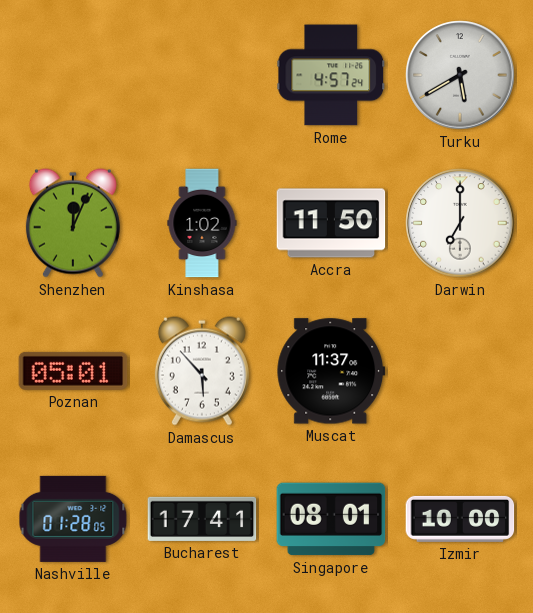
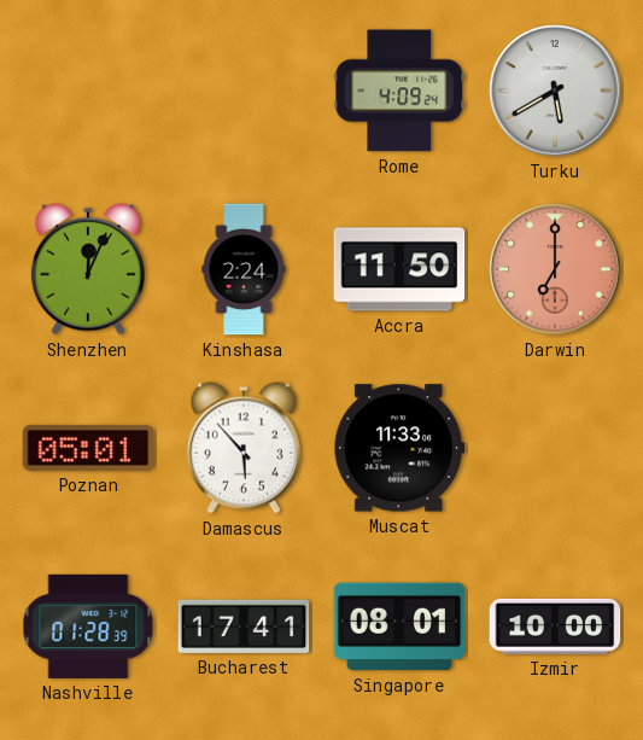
Rome: 4:57 -> 4:09
Kinshasa: 1:02 -> 2:24
Darwin dial: white -> salmon
Muscat: 11:37 -> 11:33
Nashville: 01:28:05 -> 01:28:39
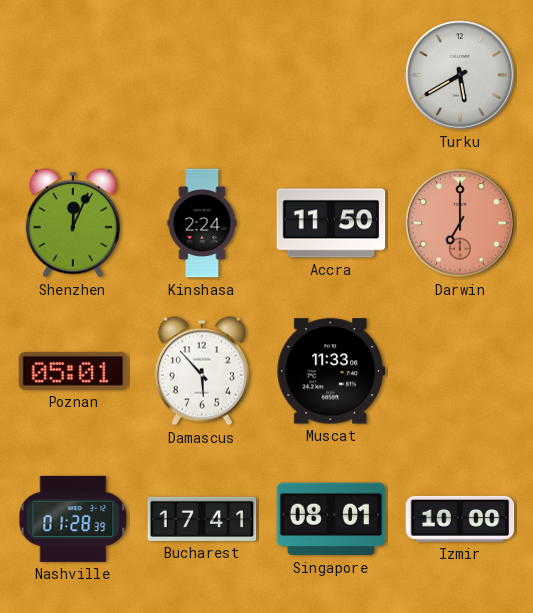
Rome: 4:09 -> none
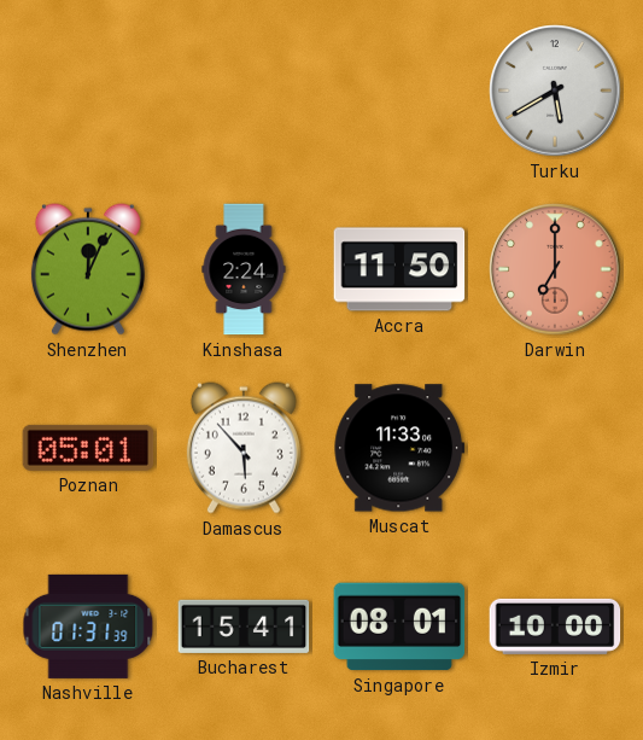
Nashville: 01:28 -> 01:31
Bucharest: 17:41 -> 15:41
